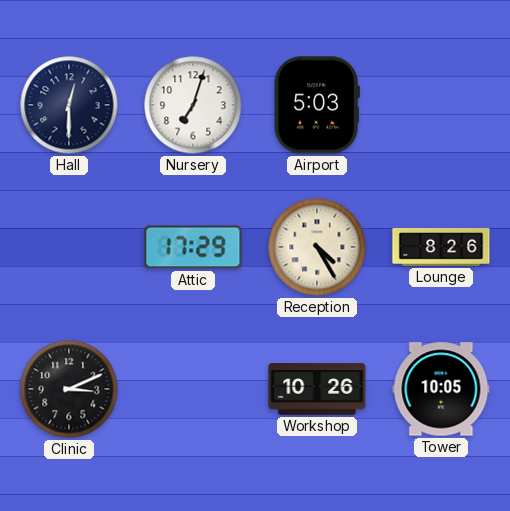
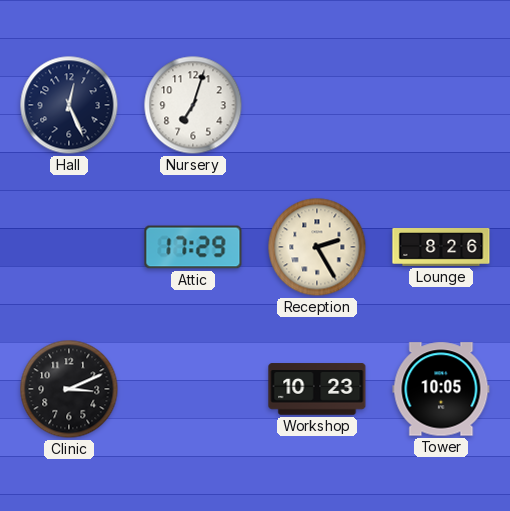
Hall: 12:30 -> 12:26
Airport: 5:03 -> none
Reception: 4:25 -> 2:25
Workshop: 10:26 -> 10:23
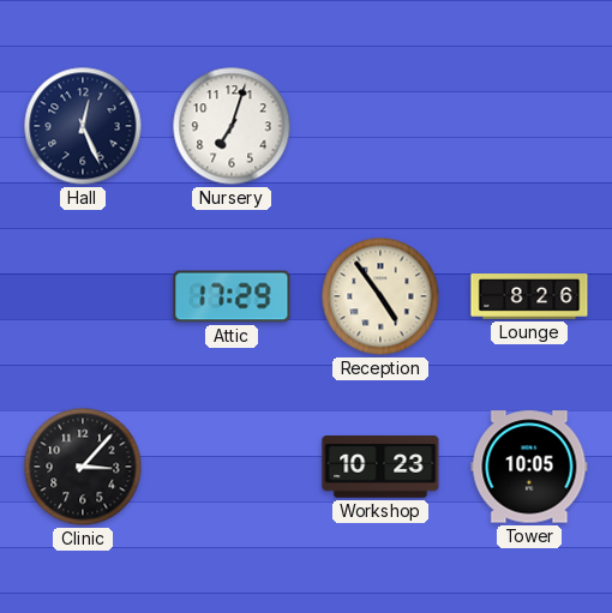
Reception: 2:25 -> 4:54
Clinic: 3:11 -> 3:07
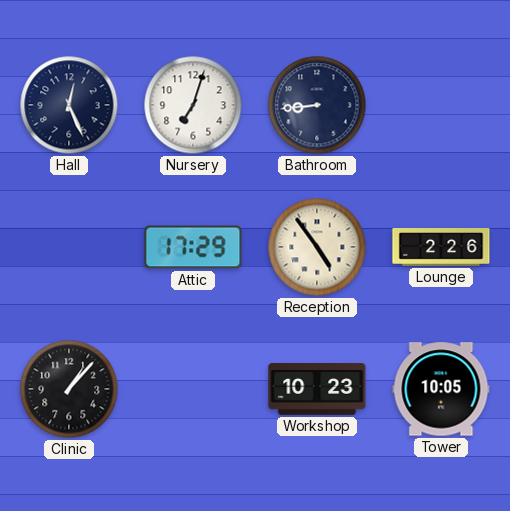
Bathroom: none -> 8:44
Lounge: 8:26 -> 2:26
Clinic: 3:07 -> 1:07
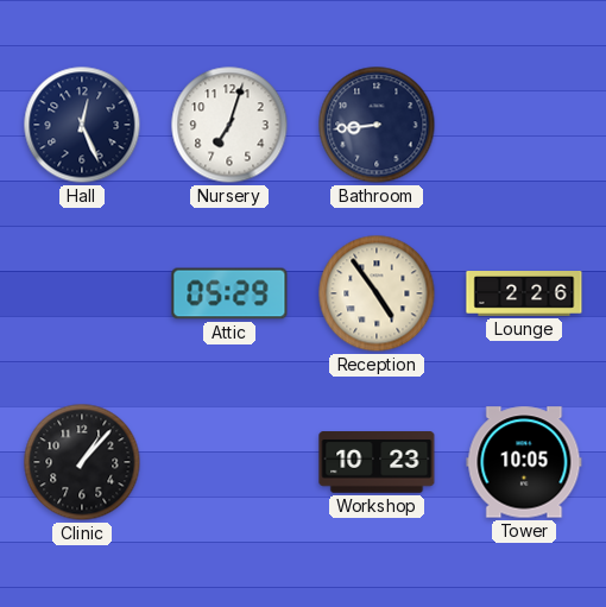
Attic: 17:29 -> 05:29
